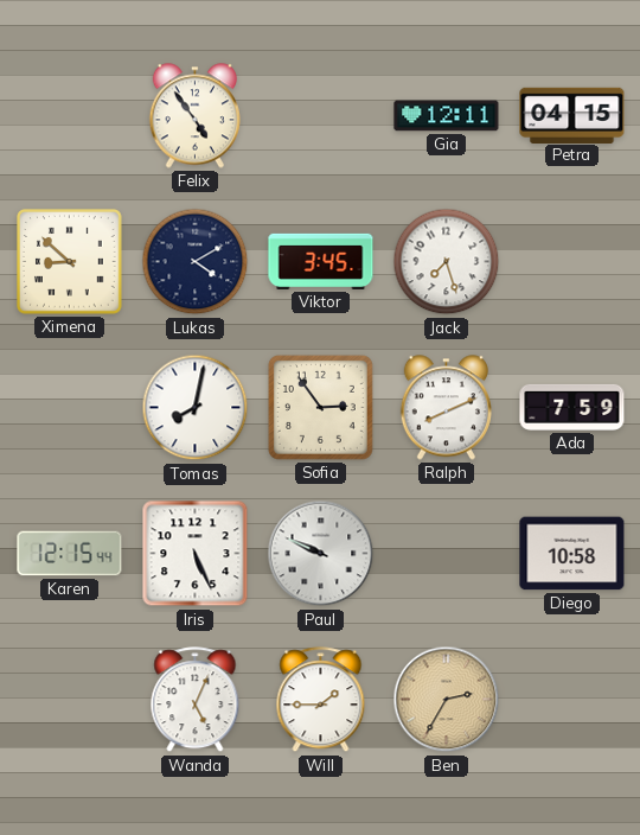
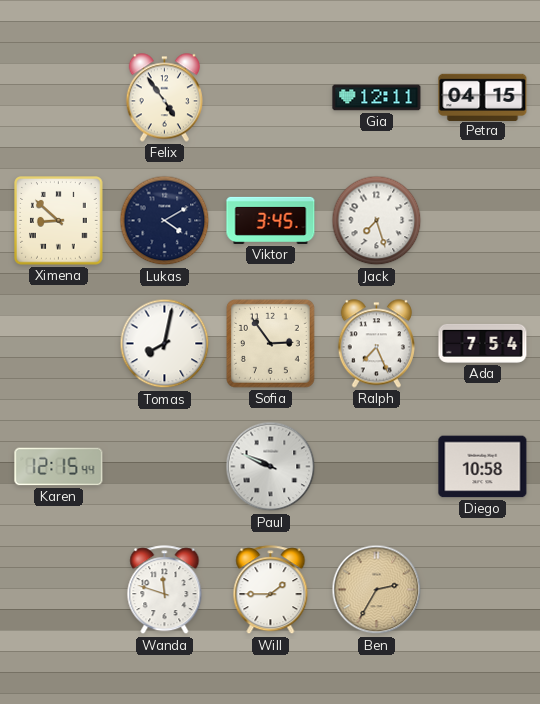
Ralph: 8:11 -> 7:26
Ada: 7:59 -> 7:54
Iris: 5:26 -> none
Wanda: 5:04 -> 11:48
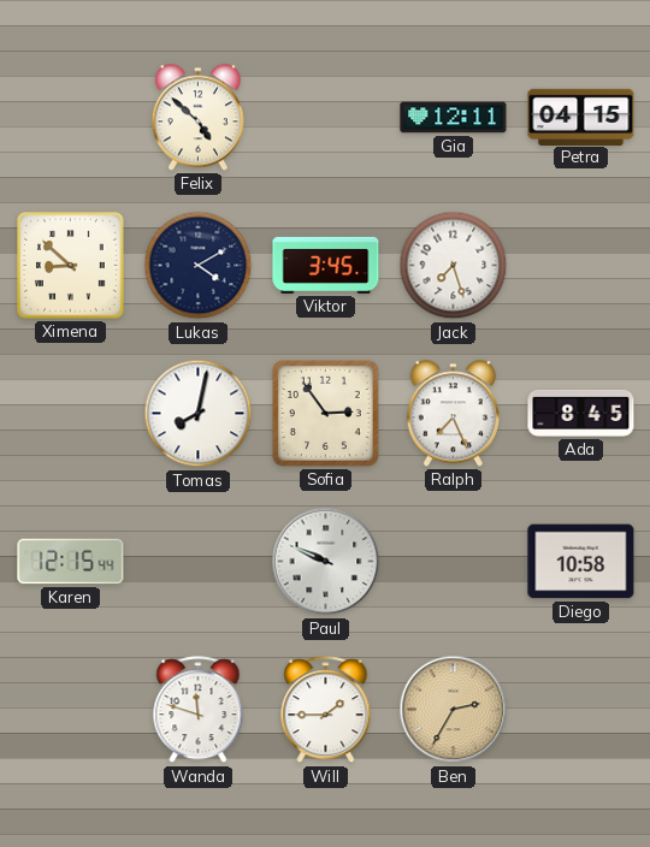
Felix: 4:54 -> 4:52
Ada: 7:54 -> 8:45
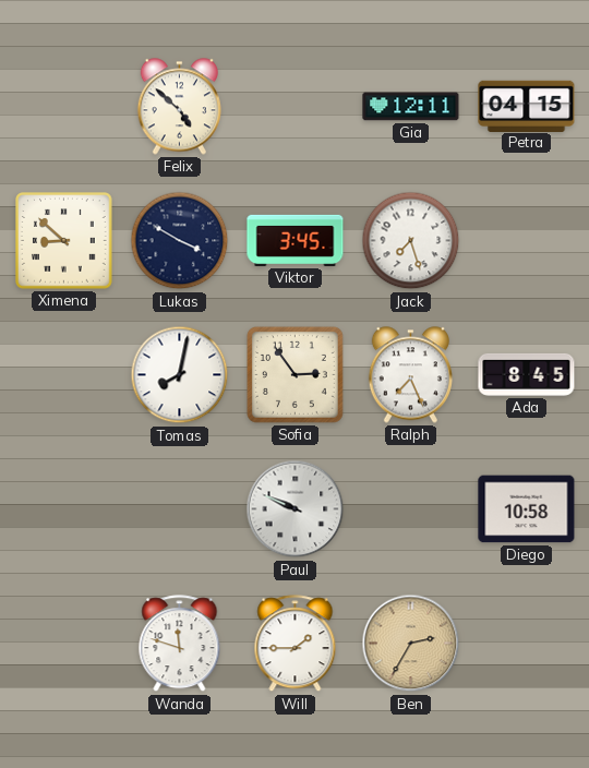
Lukas: 4:10 -> 3:50
Karen: 12:15 -> none
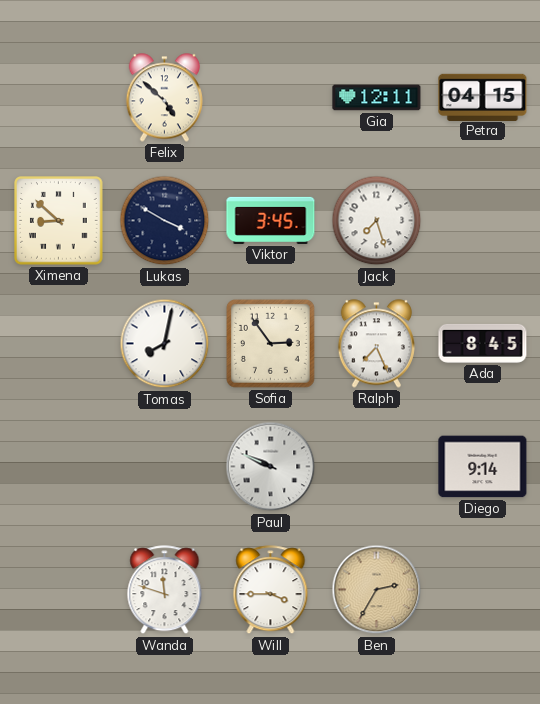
Diego: 10:58 -> 9:14
Will: 1:45 -> 3:45
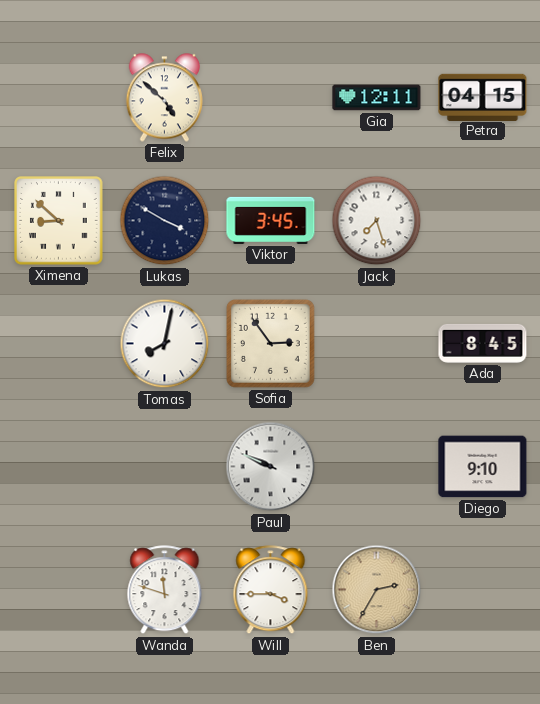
Ralph: 7:26 -> none
Diego: 9:14 -> 9:10
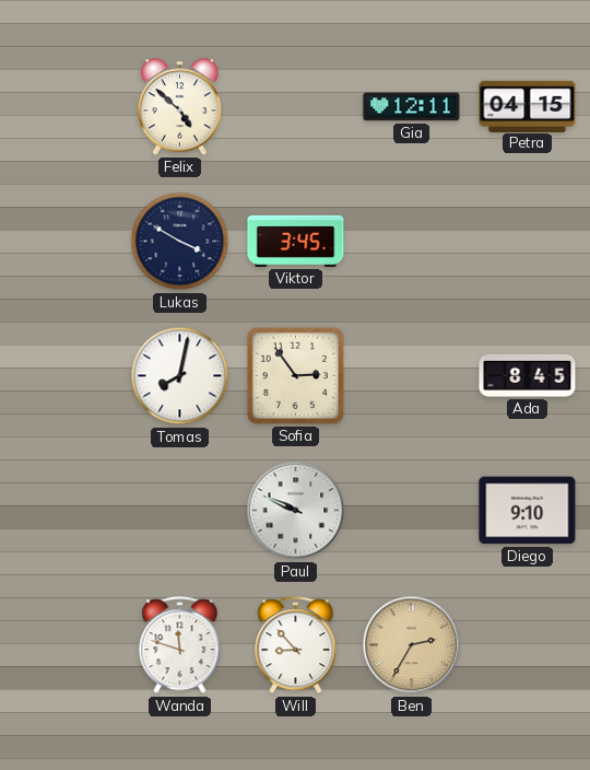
Ximena: 8:52 -> none
Jack: 7:27 -> none
Will: 3:45 -> 8:53
